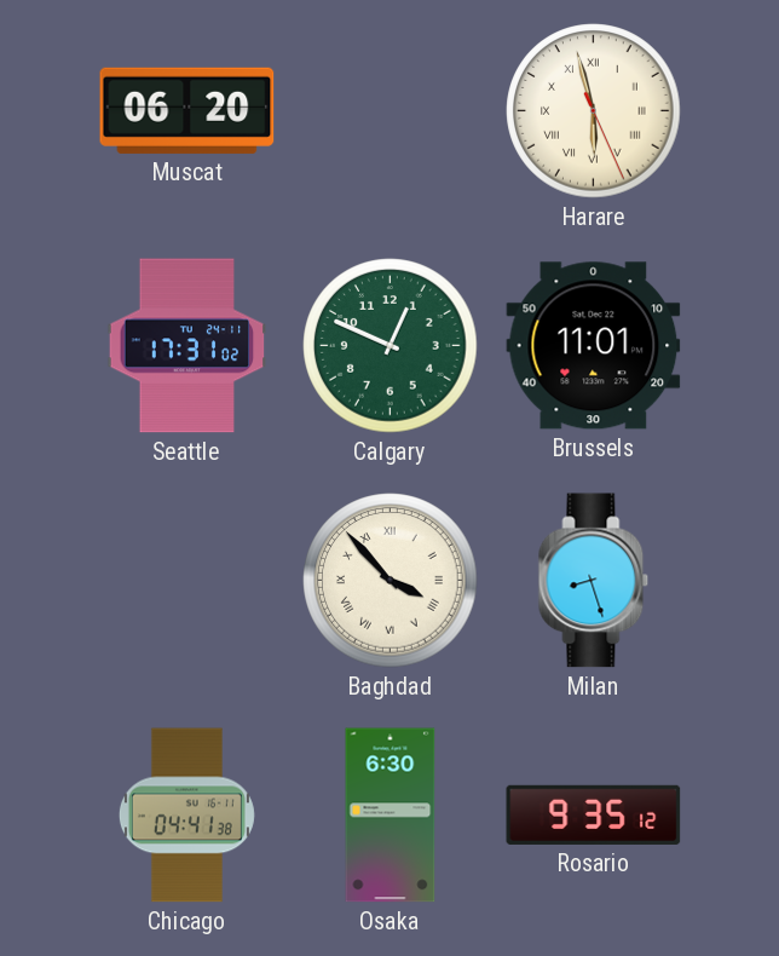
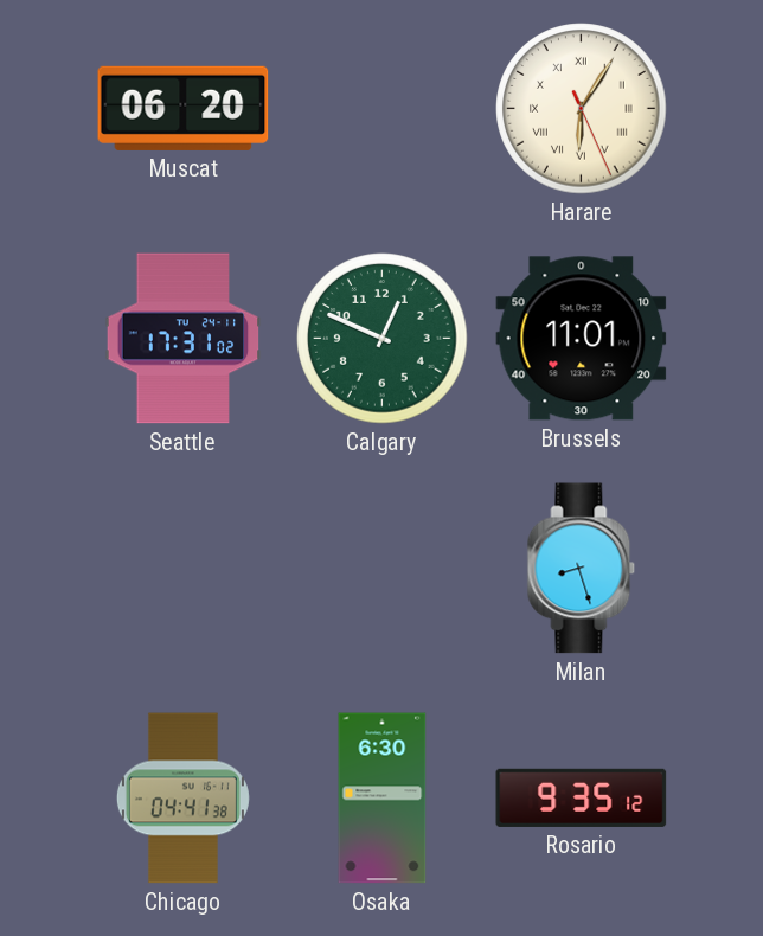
Harare: 5:57 -> 6:05
Baghdad: 3:53 -> none
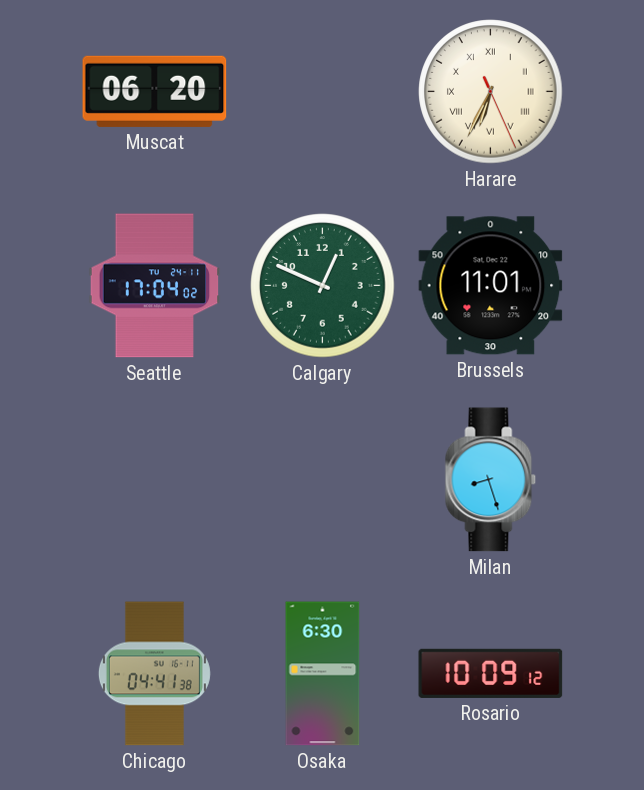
Harare: 6:05 -> 6:34
Seattle: 17:31 -> 17:04
Rosario: 9:35 -> 10:09
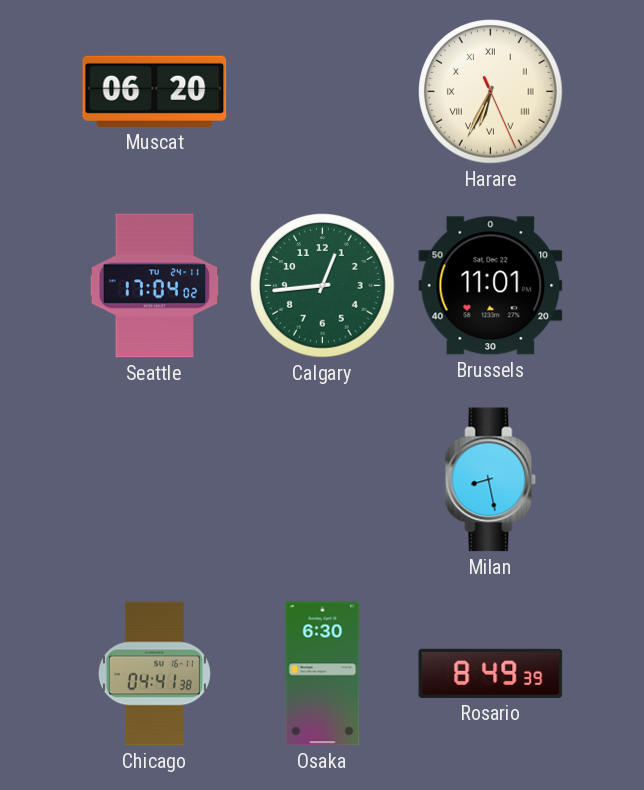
Calgary: 12:49 -> 12:44
Milan: 8:27 -> 8:28
Rosario: 10:09 -> 8:49
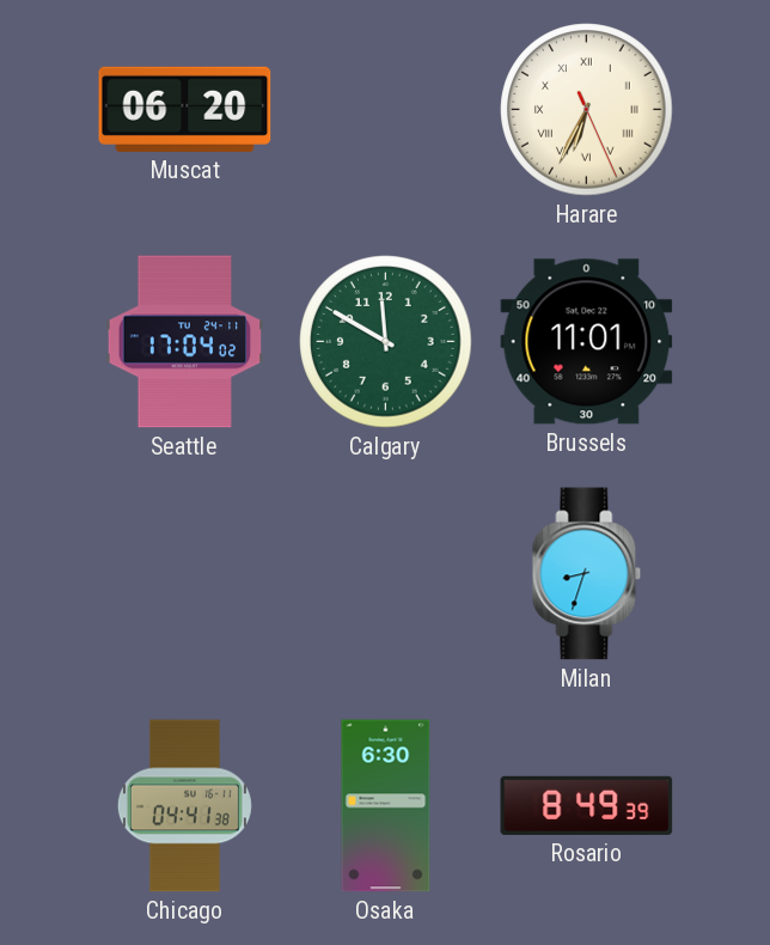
Calgary: 12:44 -> 11:50
Milan: 8:28 -> 8:33
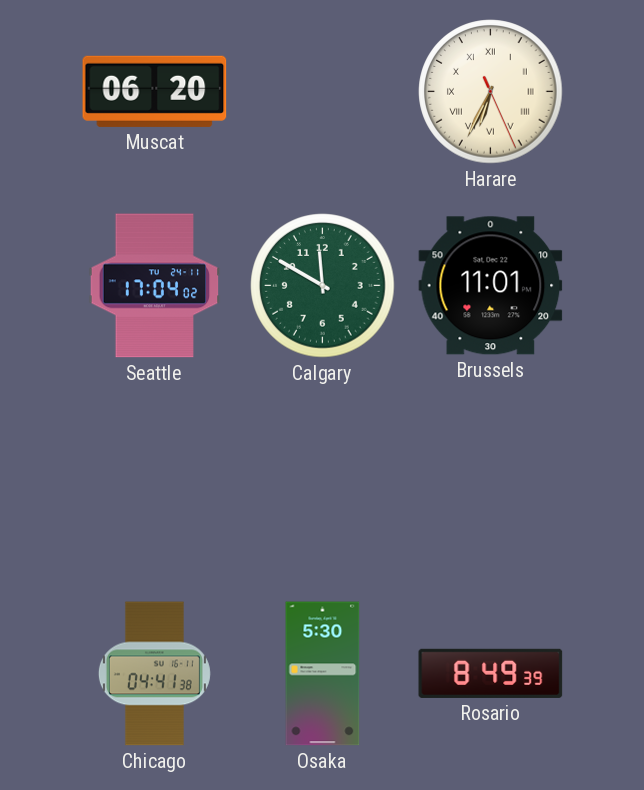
Milan: 8:33 -> none
Osaka: 6:30 -> 5:30
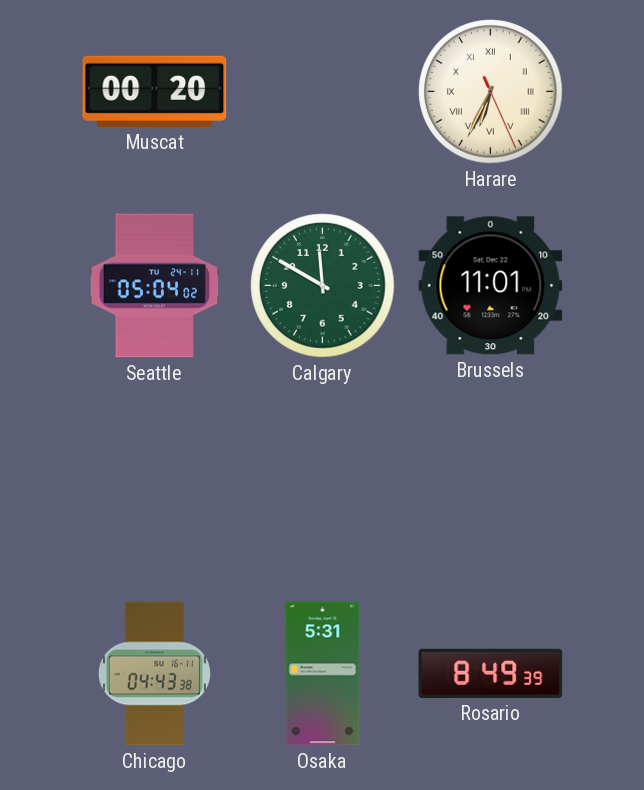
Muscat: 06:20 -> 00:20
Seattle: 17:04 -> 05:04
Chicago: 04:41 -> 04:43
Osaka: 5:30 -> 5:31
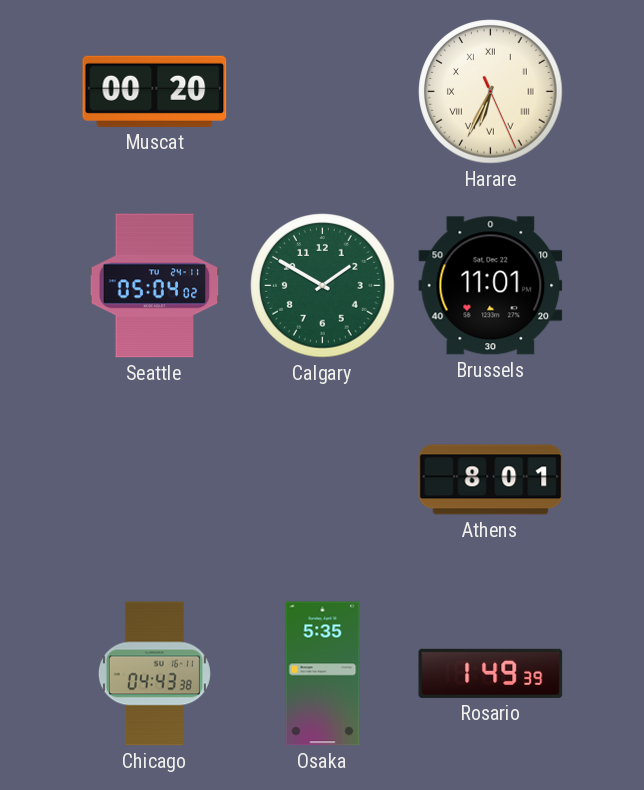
Calgary: 11:50 -> 1:50
Athens: none -> 8:01
Osaka: 5:31 -> 5:35
Rosario: 8:49 -> 1:49
